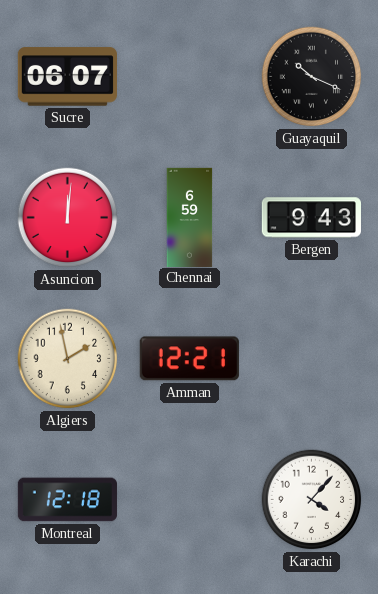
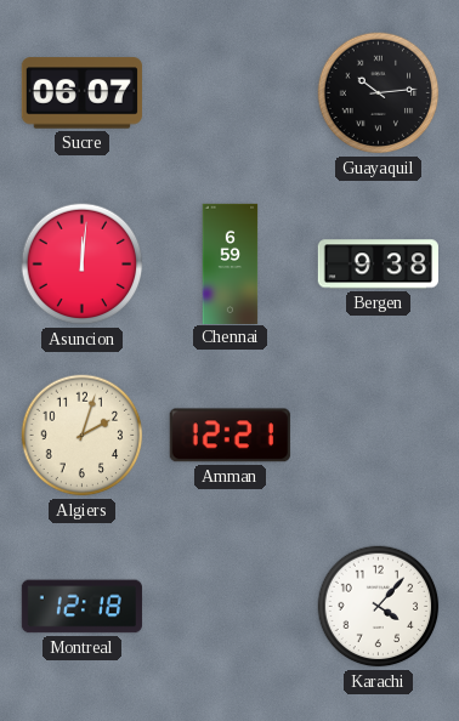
Guayaquil: 10:19 -> 10:14
Bergen: 9:43 -> 9:38
Algiers: 1:58 -> 2:03
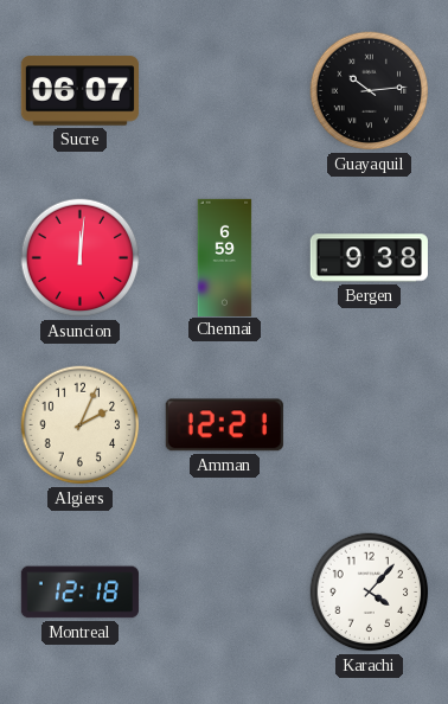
Algiers: 2:03 -> 2:04
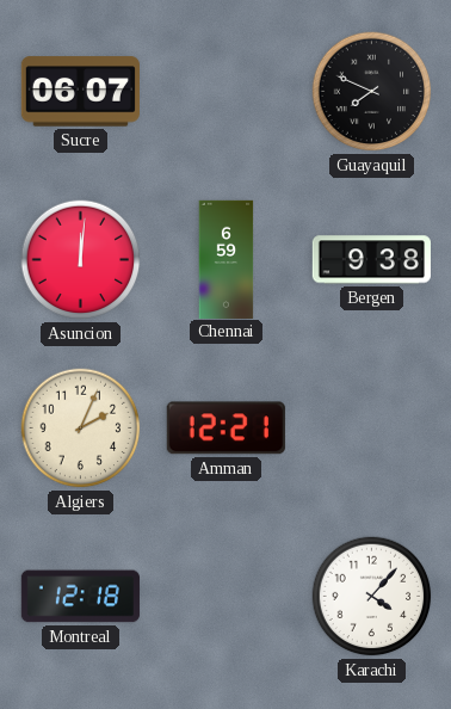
Guayaquil: 10:14 -> 7:49
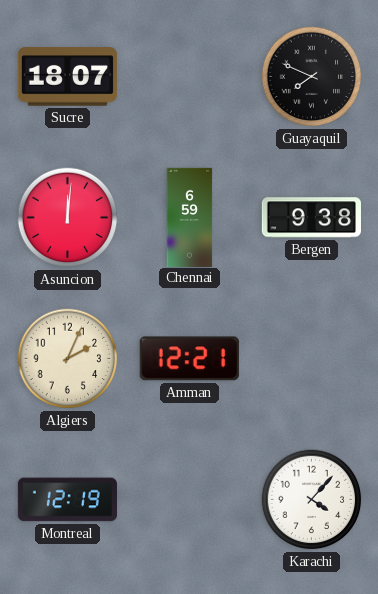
Sucre: 06:07 -> 18:07
Montreal: 12:18 -> 12:19
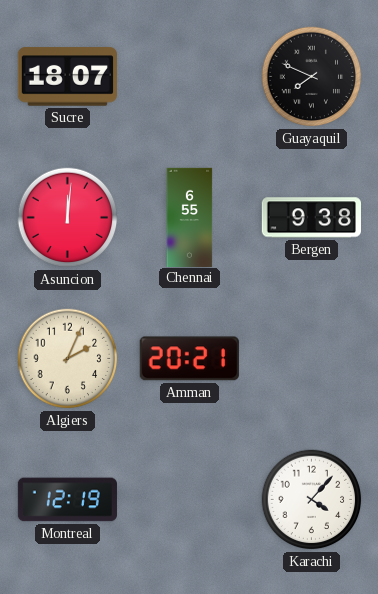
Chennai: 6:59 -> 6:55
Amman: 12:21 -> 20:21
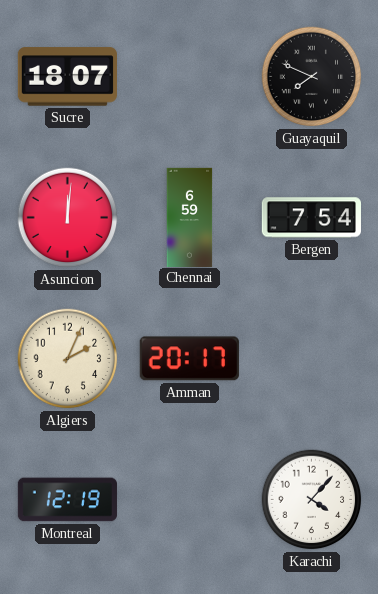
Chennai: 6:55 -> 6:59
Bergen: 9:38 -> 7:54
Amman: 20:21 -> 20:17
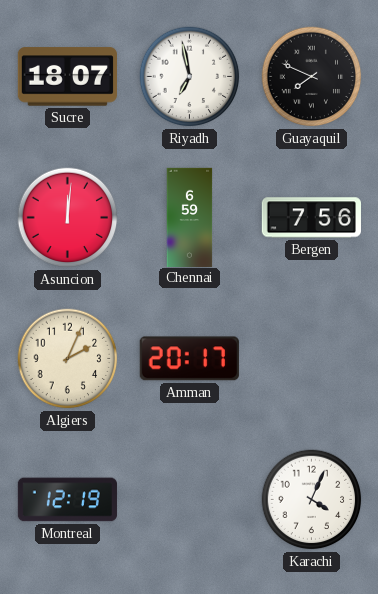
Riyadh: none -> 6:58
Bergen: 7:54 -> 7:56
Karachi: 4:07 -> 4:04
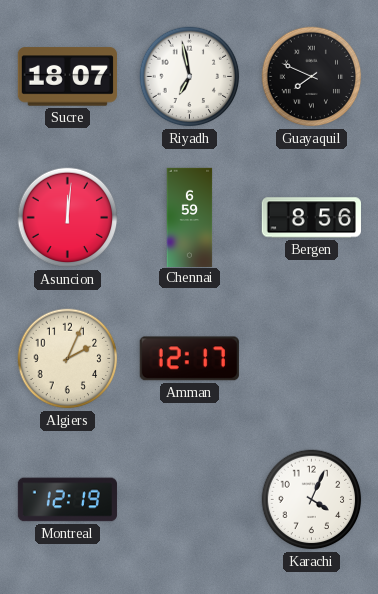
Bergen: 7:56 -> 8:56
Amman: 20:17 -> 12:17
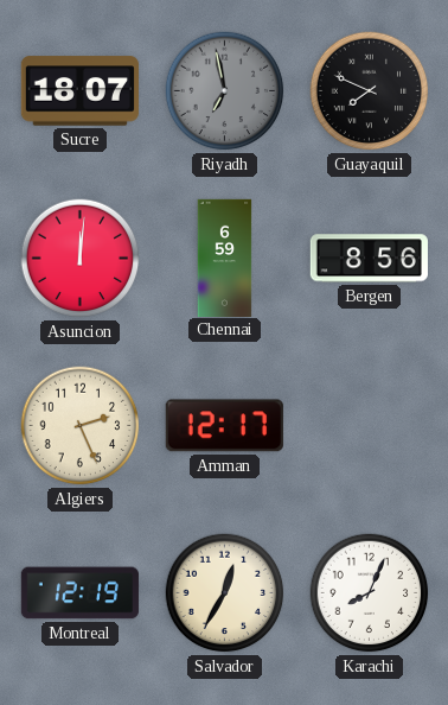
Riyadh dial: white -> grey
Algiers: 2:04 -> 2:26
Salvador: none -> 12:35
Karachi: 4:04 -> 8:04
